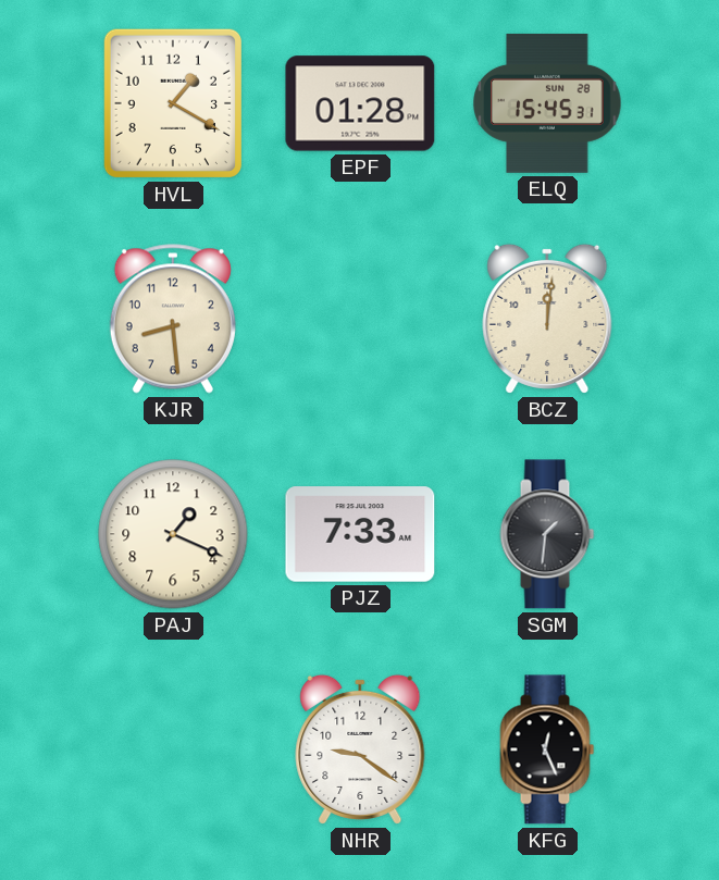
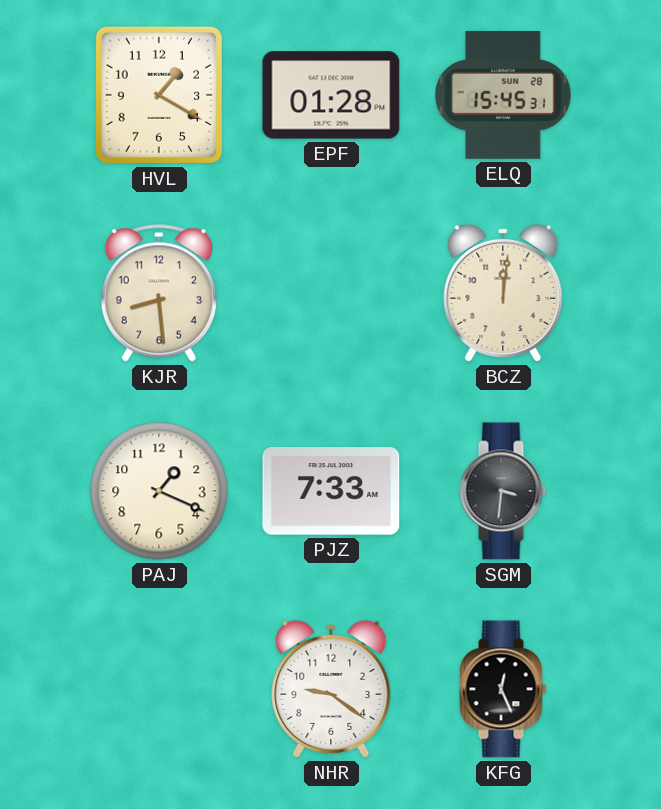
SGM: 1:31 -> 3:31
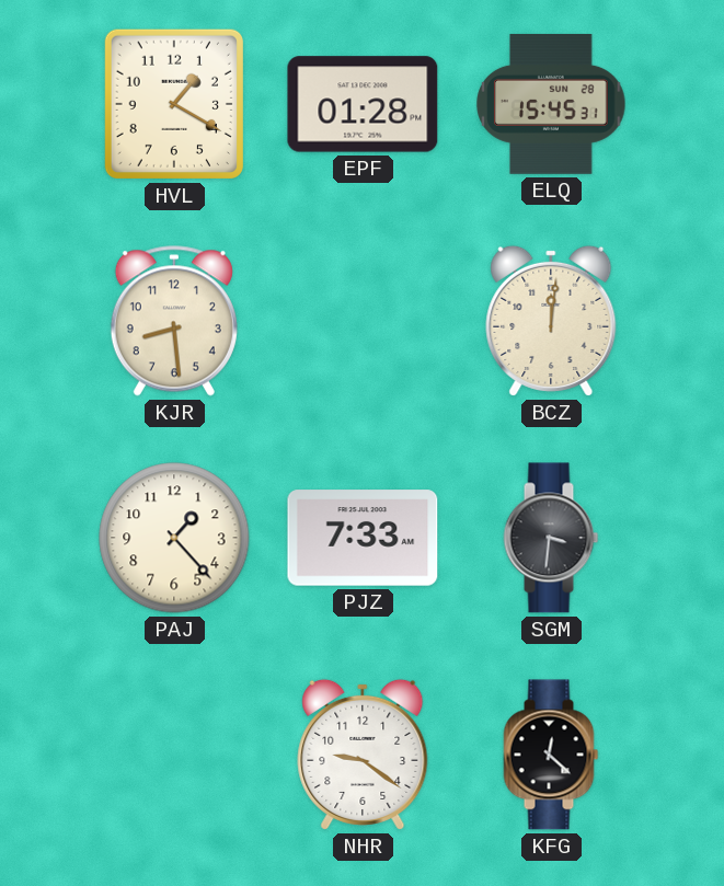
PAJ: 1:19 -> 1:23
KFG: 12:26 -> 12:22
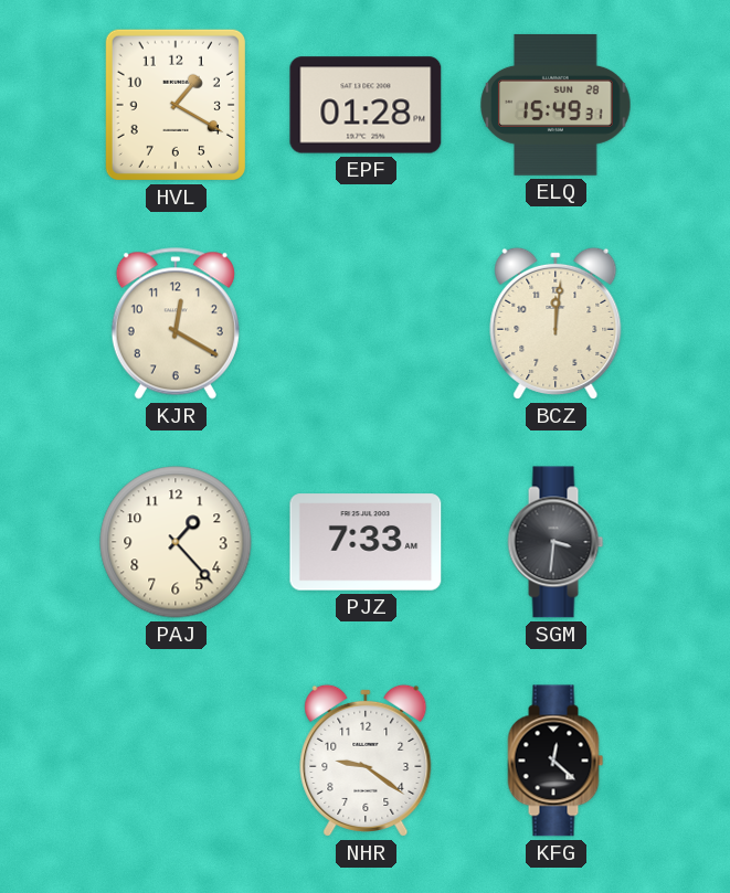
ELQ: 15:45 -> 15:49
KJR: 8:29 -> 12:20
